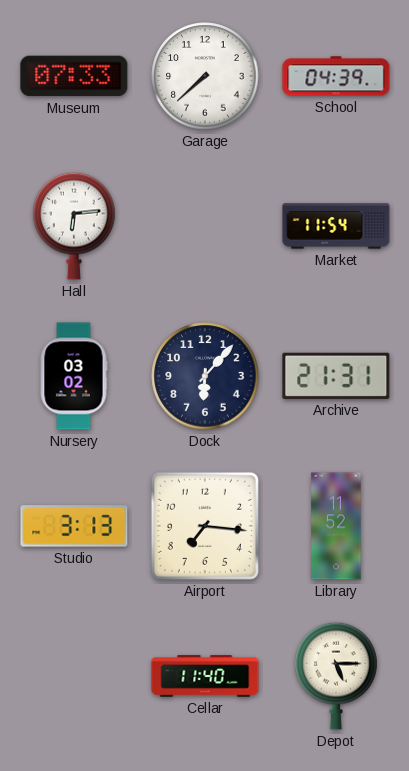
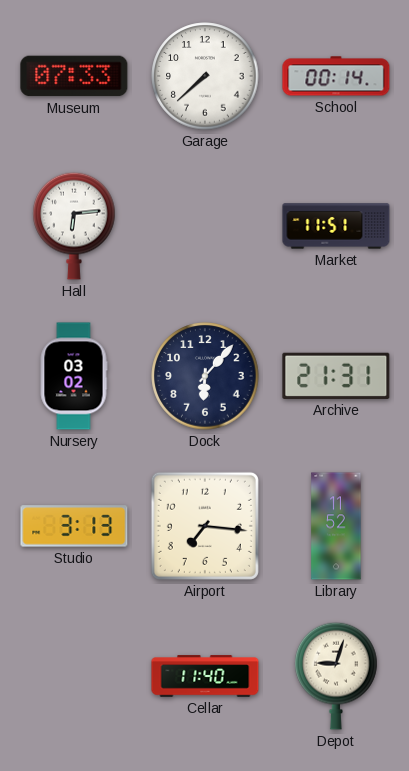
School: 04:39 -> 00:14
Market: 11:54 -> 11:51
Depot: 5:15 -> 9:03
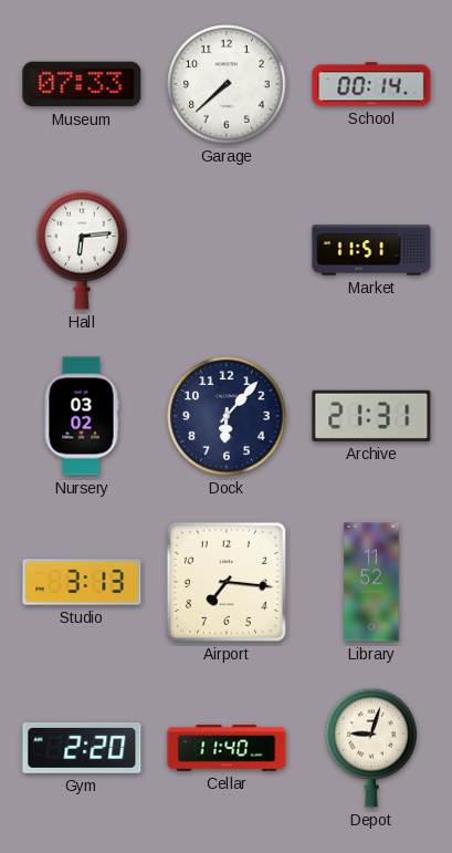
Gym: none -> 2:20
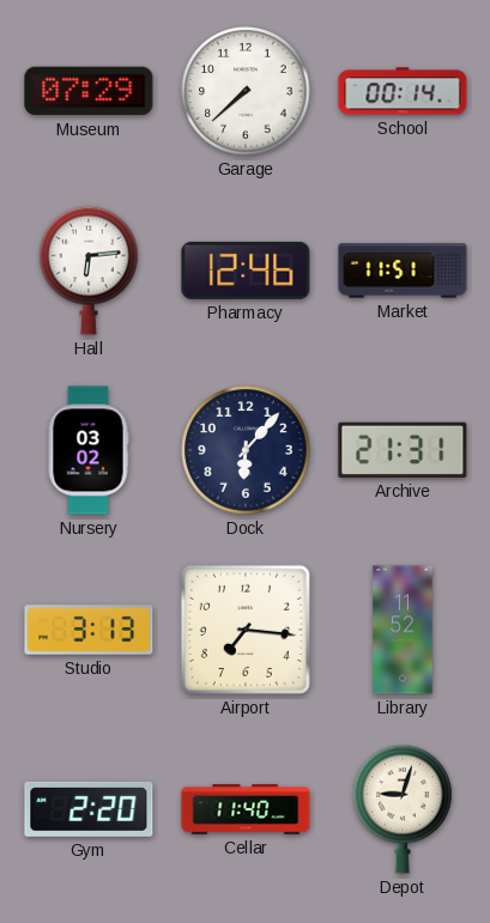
Museum: 07:33 -> 07:29
Pharmacy: none -> 12:46
